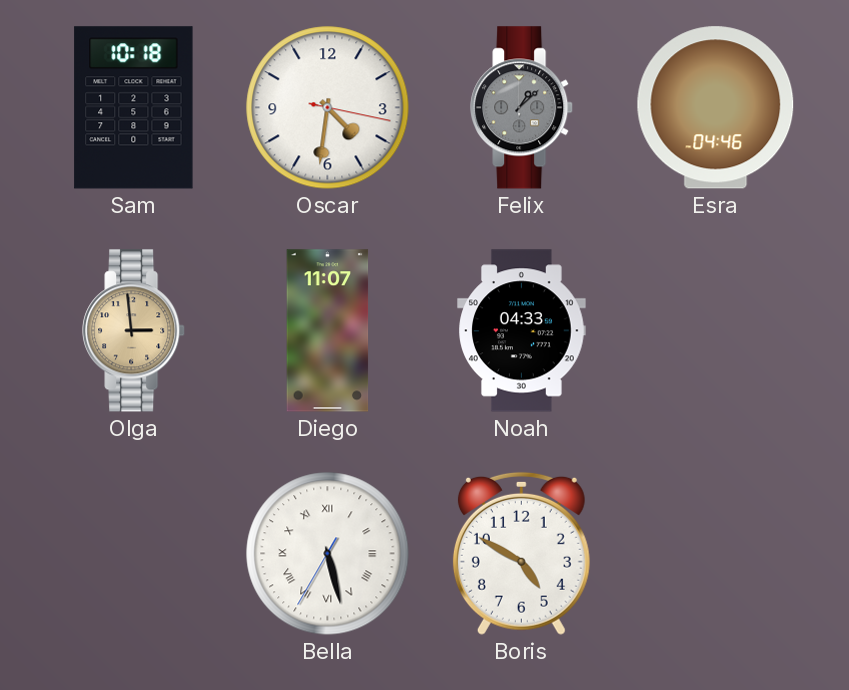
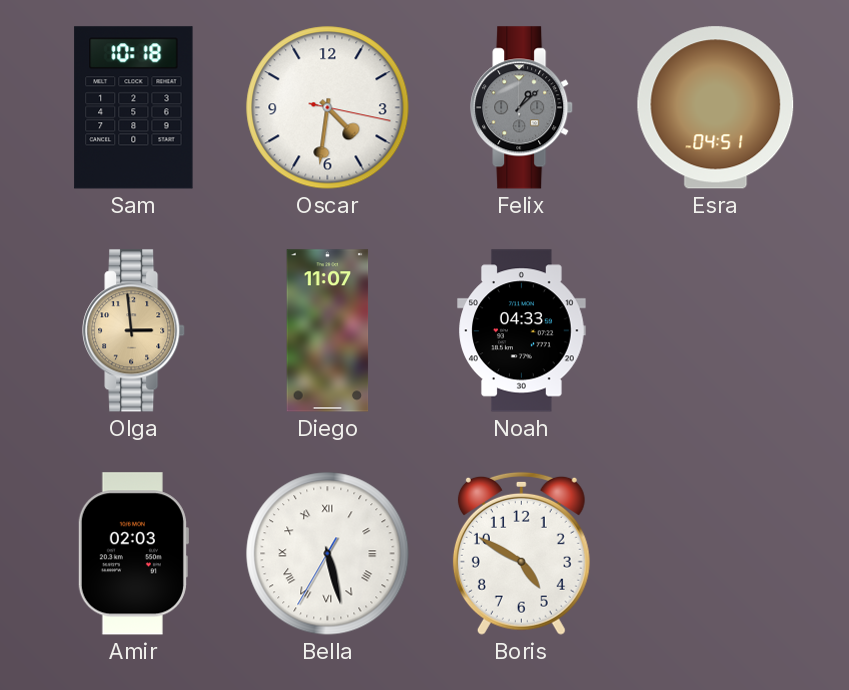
Esra: 04:46 -> 04:51
Amir: none -> 02:03
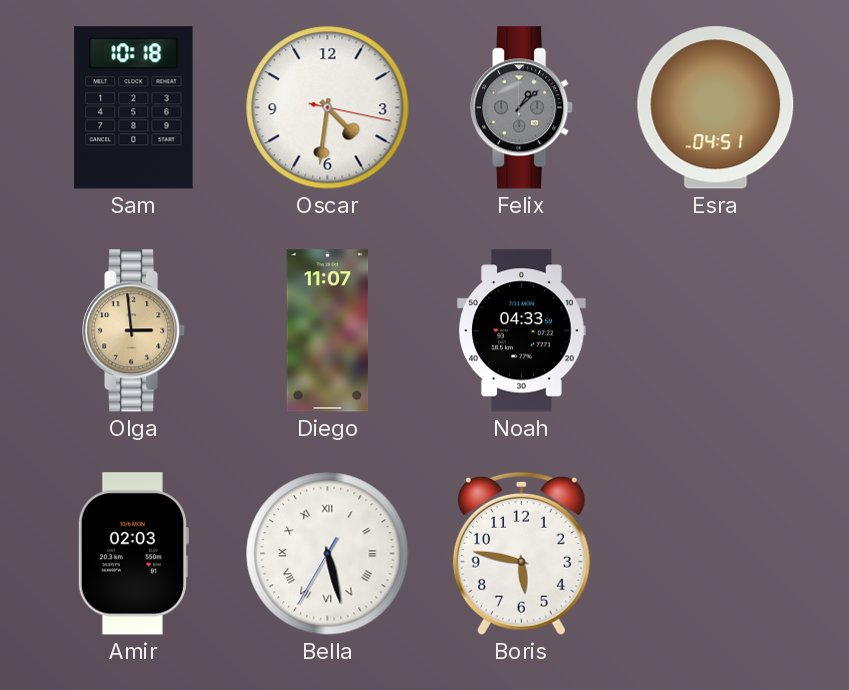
Boris: 4:50 -> 5:47
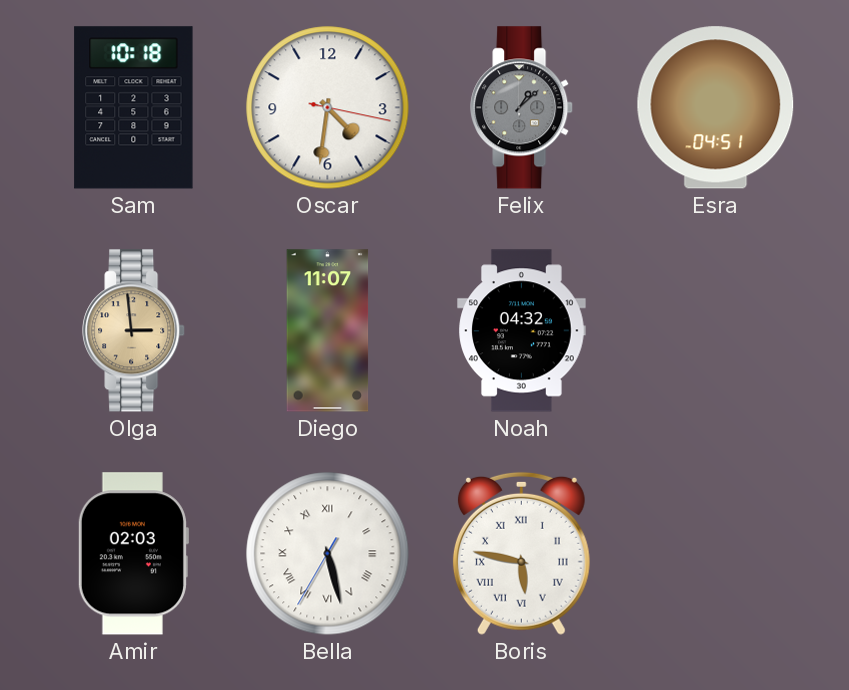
Noah: 04:33 -> 04:32
Boris numerals: Arabic -> Roman
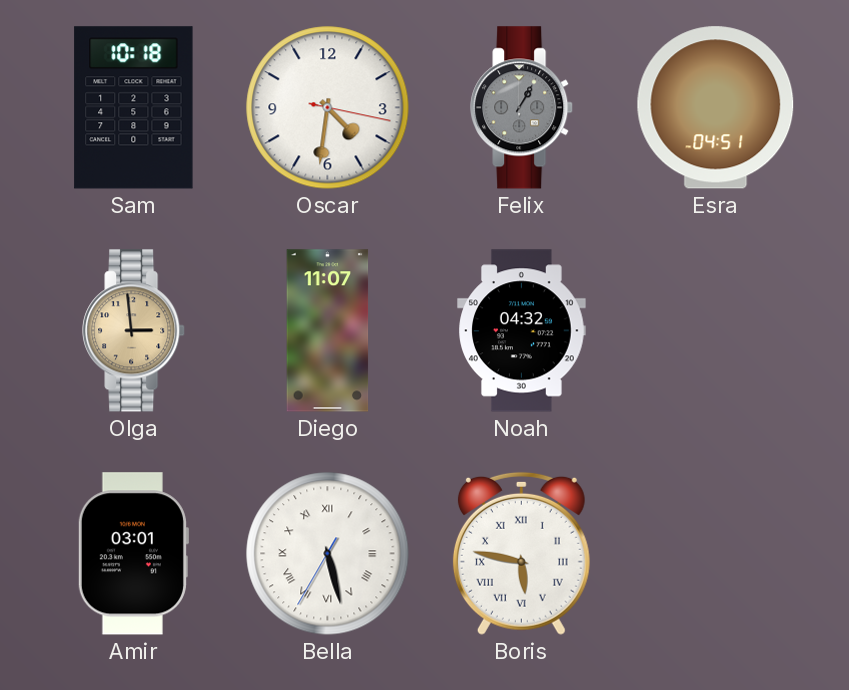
Felix: 1:08 -> 1:05
Amir: 02:03 -> 03:01
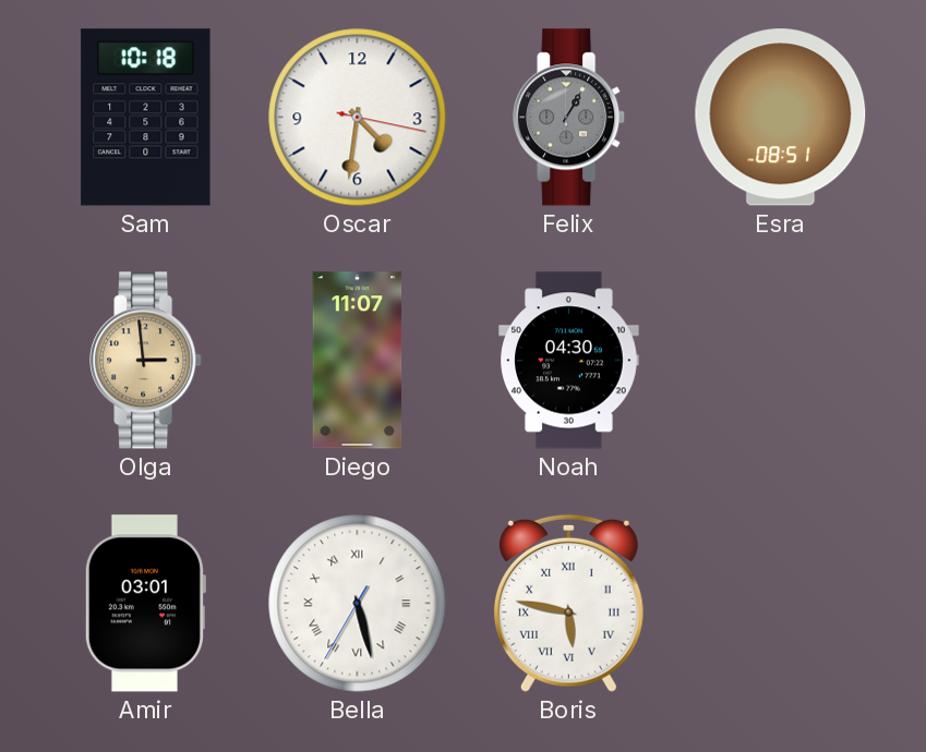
Esra: 04:51 -> 08:51
Noah: 04:32 -> 04:30
